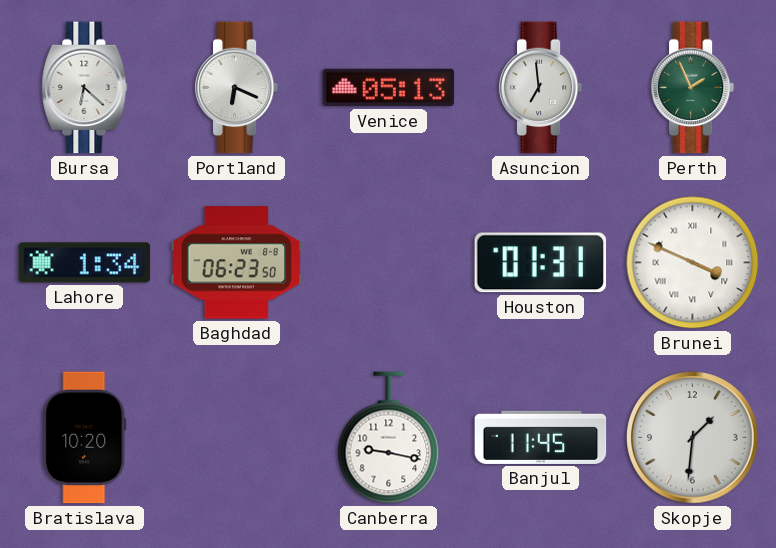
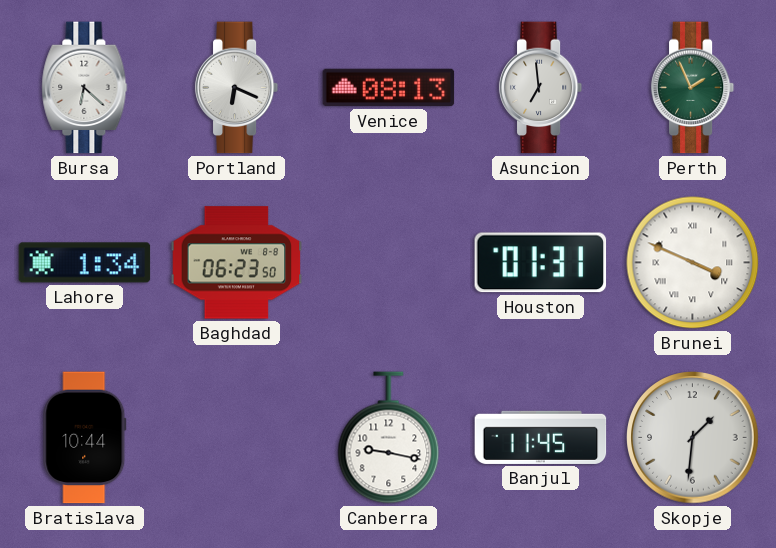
Venice: 05:13 -> 08:13
Bratislava: 10:20 -> 10:44
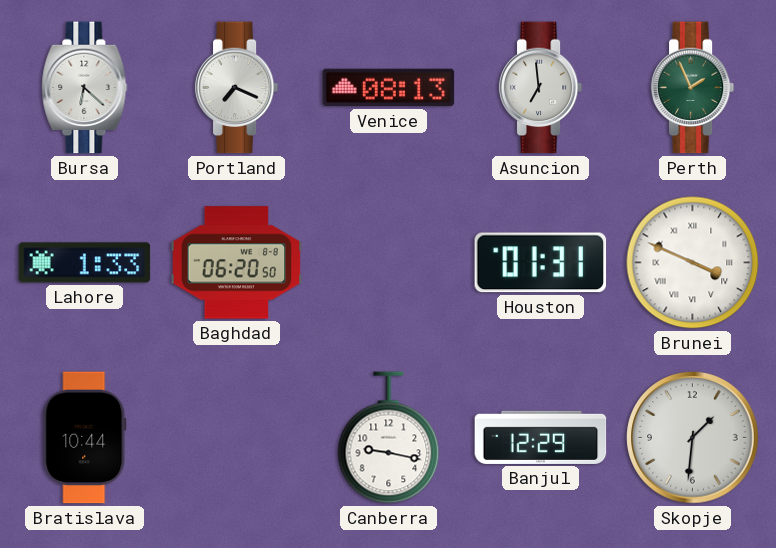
Portland: 6:19 -> 7:19
Lahore: 1:34 -> 1:33
Baghdad: 06:23 -> 06:20
Banjul: 11:45 -> 12:29
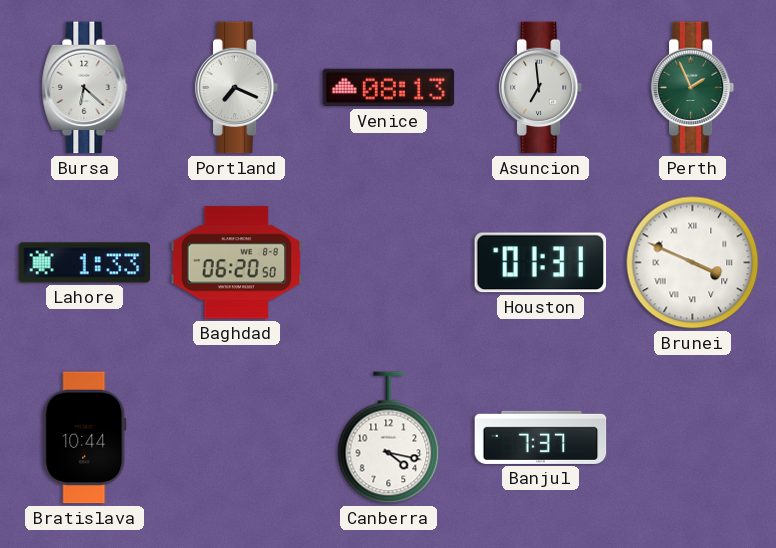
Canberra: 9:17 -> 4:17
Banjul: 12:29 -> 7:37
Skopje: 1:31 -> none
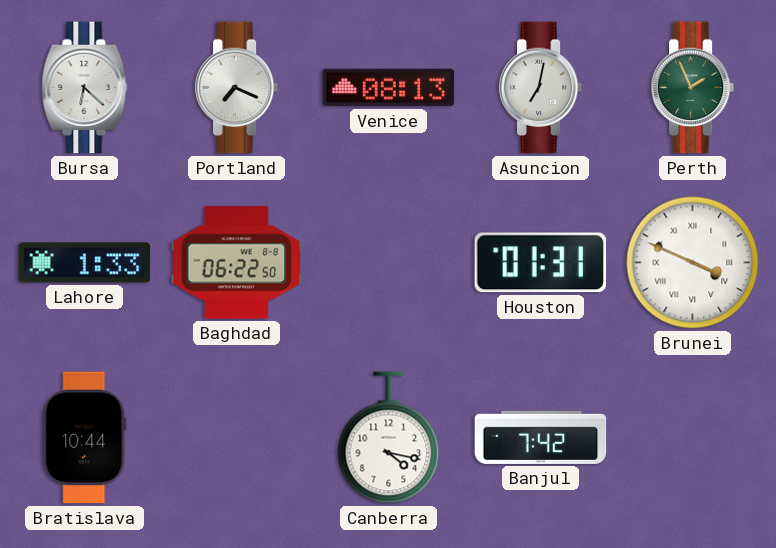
Asuncion: 6:59 -> 7:02
Baghdad: 06:20 -> 06:22
Banjul: 7:37 -> 7:42
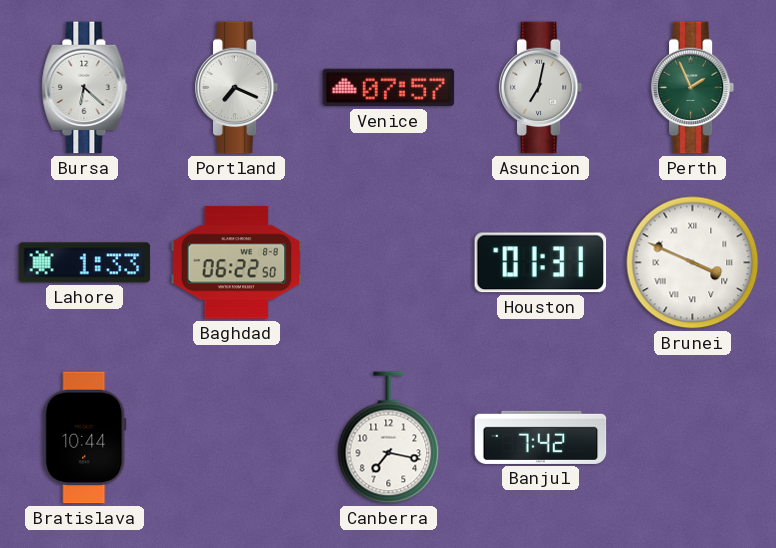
Venice: 08:13 -> 07:57
Canberra: 4:17 -> 7:17
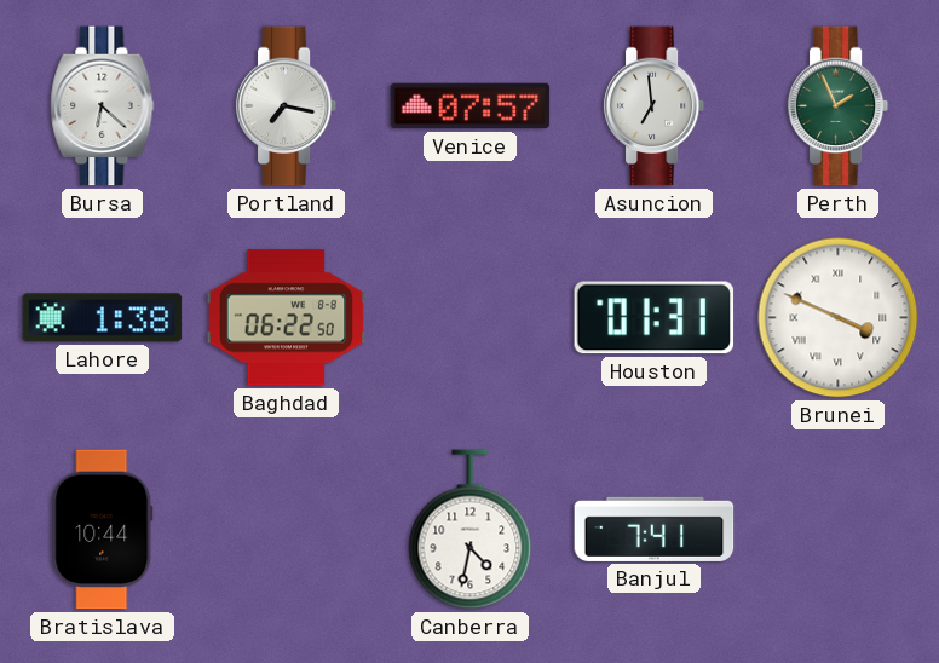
Portland: 7:19 -> 7:17
Asuncion: 7:02 -> 6:59
Lahore: 1:33 -> 1:38
Canberra: 7:17 -> 4:32
Banjul: 7:42 -> 7:41
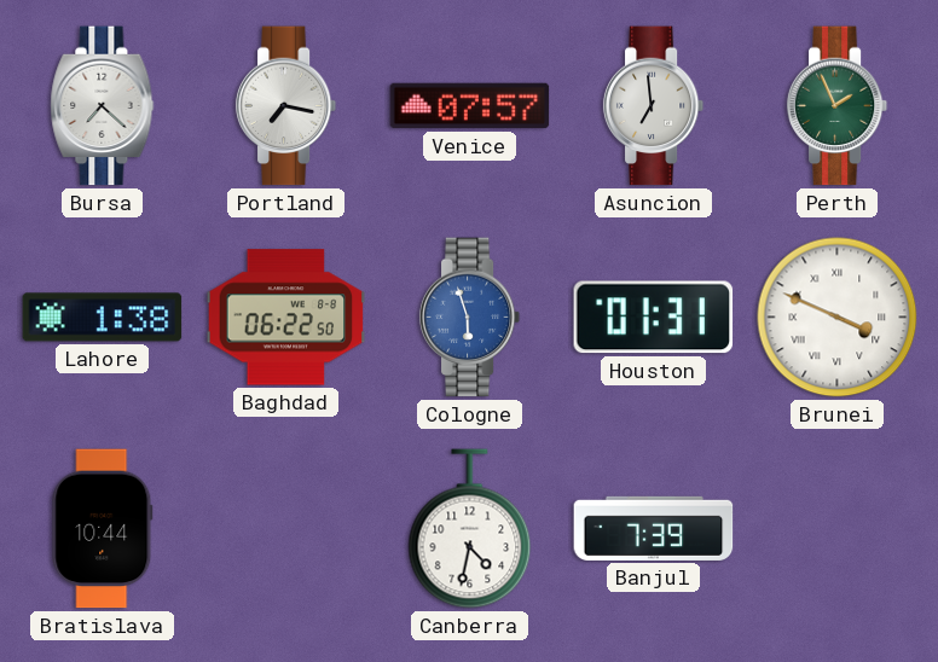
Bursa: 6:22 -> 7:22
Cologne: none -> 5:57
Banjul: 7:41 -> 7:39
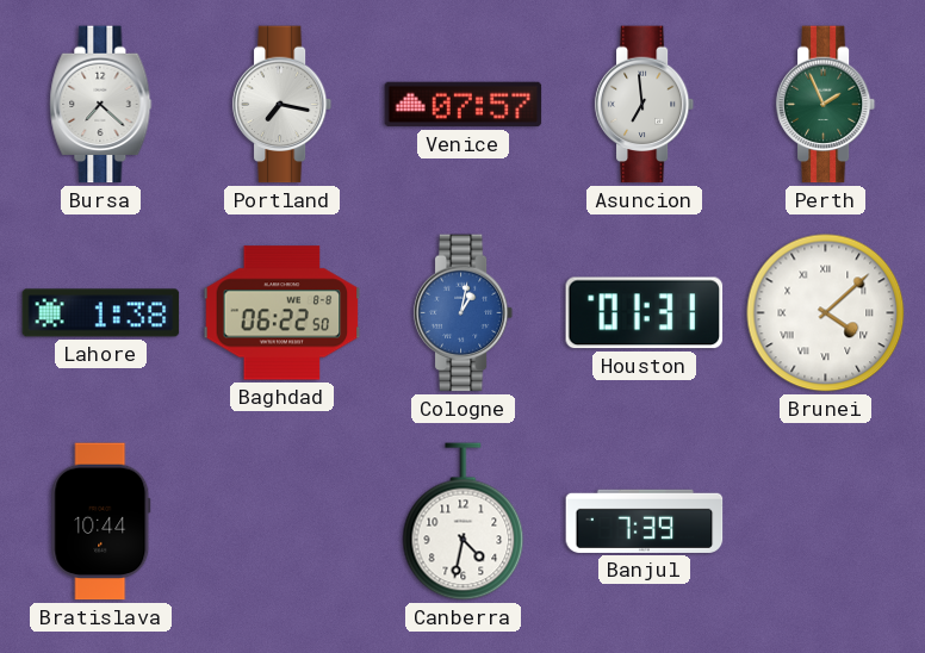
Cologne: 5:57 -> 1:02
Brunei: 3:49 -> 4:08
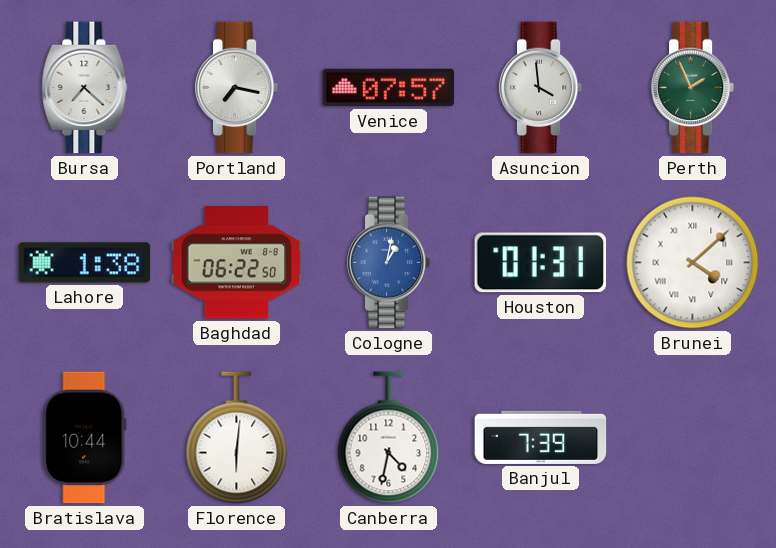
Asuncion: 6:59 -> 3:59
Florence: none -> 6:01
